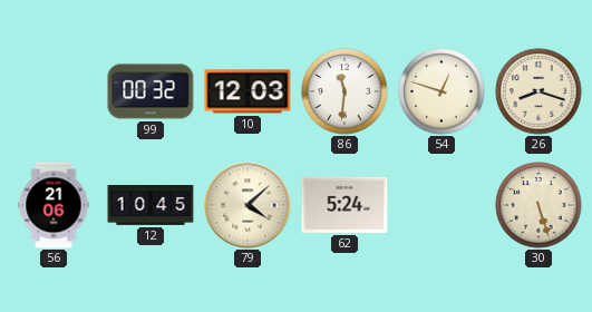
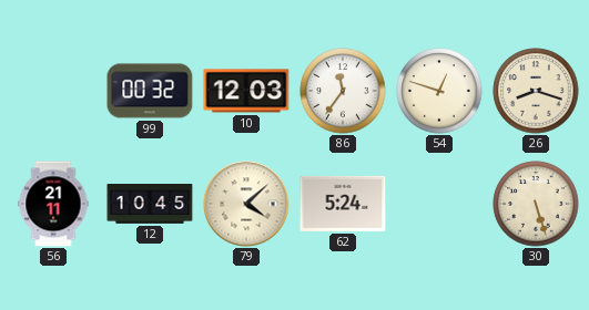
86: 11:31 -> 11:36
56: 21:06 -> 21:11
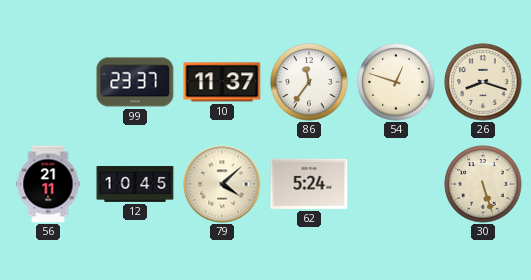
99: 00:32 -> 23:37
10: 12:03 -> 11:37
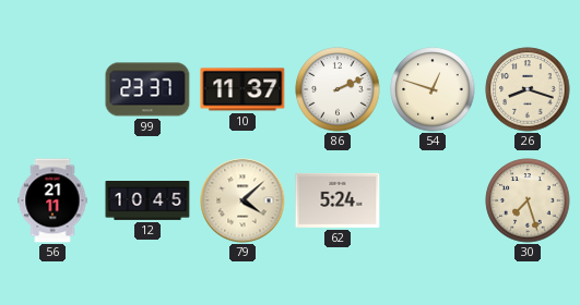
86: 11:36 -> 2:11
30: 5:27 -> 7:27
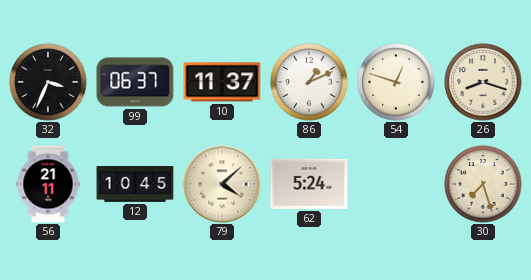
32: none -> 3:34
99: 23:37 -> 06:37
86: 2:11 -> 1:11
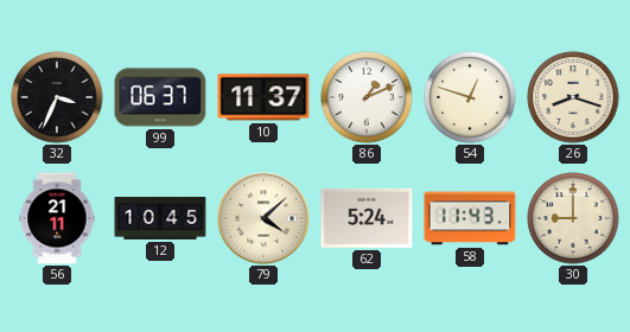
58: none -> 11:43
30: 7:27 -> 9:00
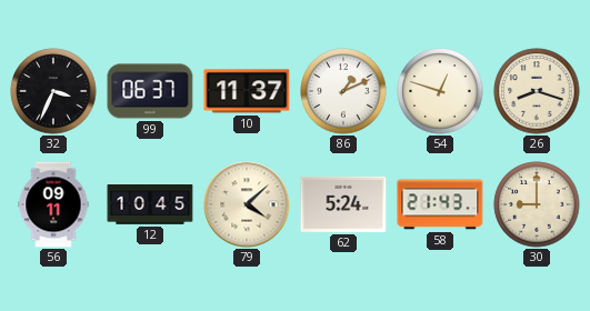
56: 21:11 -> 09:11
58: 11:43 -> 21:43
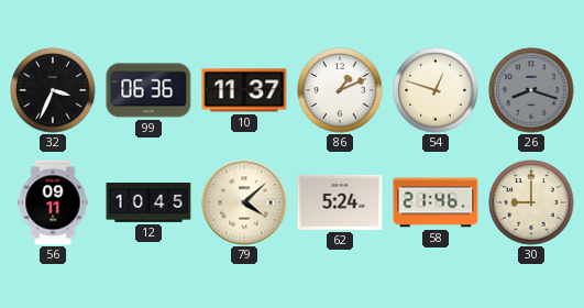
99: 06:37 -> 06:36
26 dial: cream -> grey
58: 21:43 -> 21:46
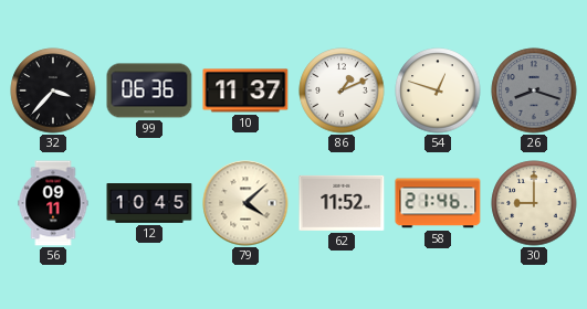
32: 3:34 -> 3:37
62: 5:24 -> 11:52
